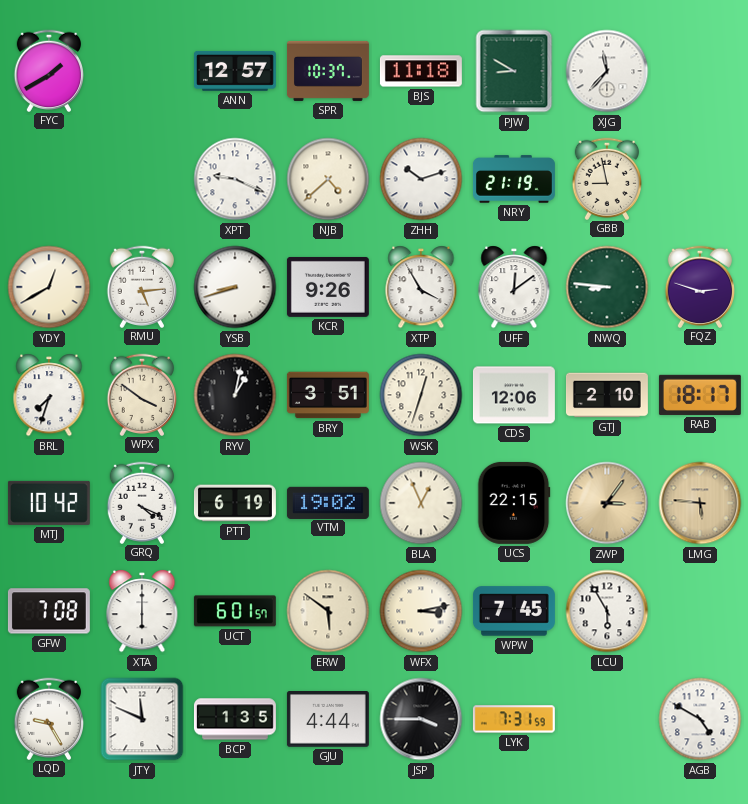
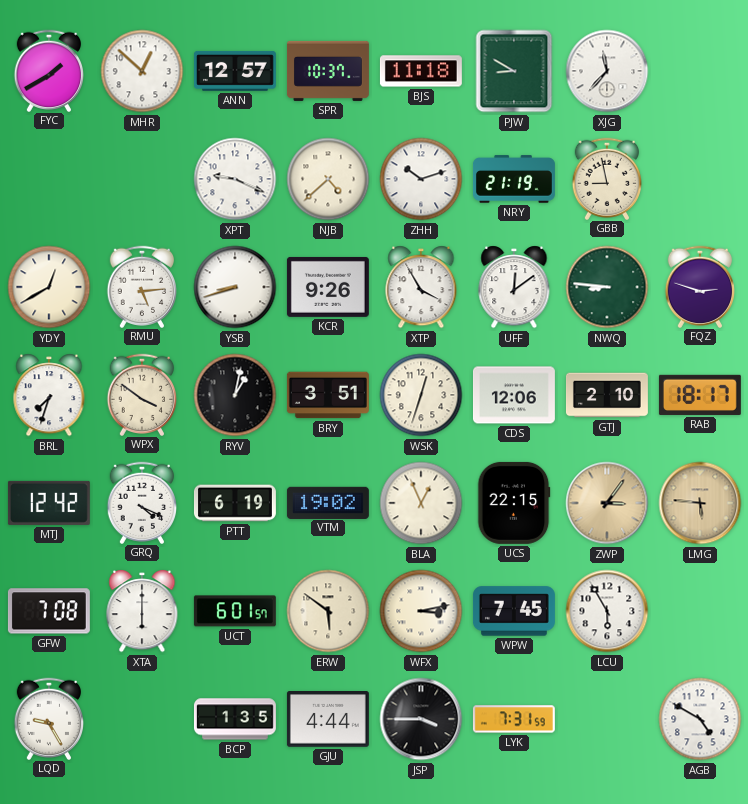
MHR: none -> 12:52
MTJ: 10:42 -> 12:42
JTY: 11:49 -> none
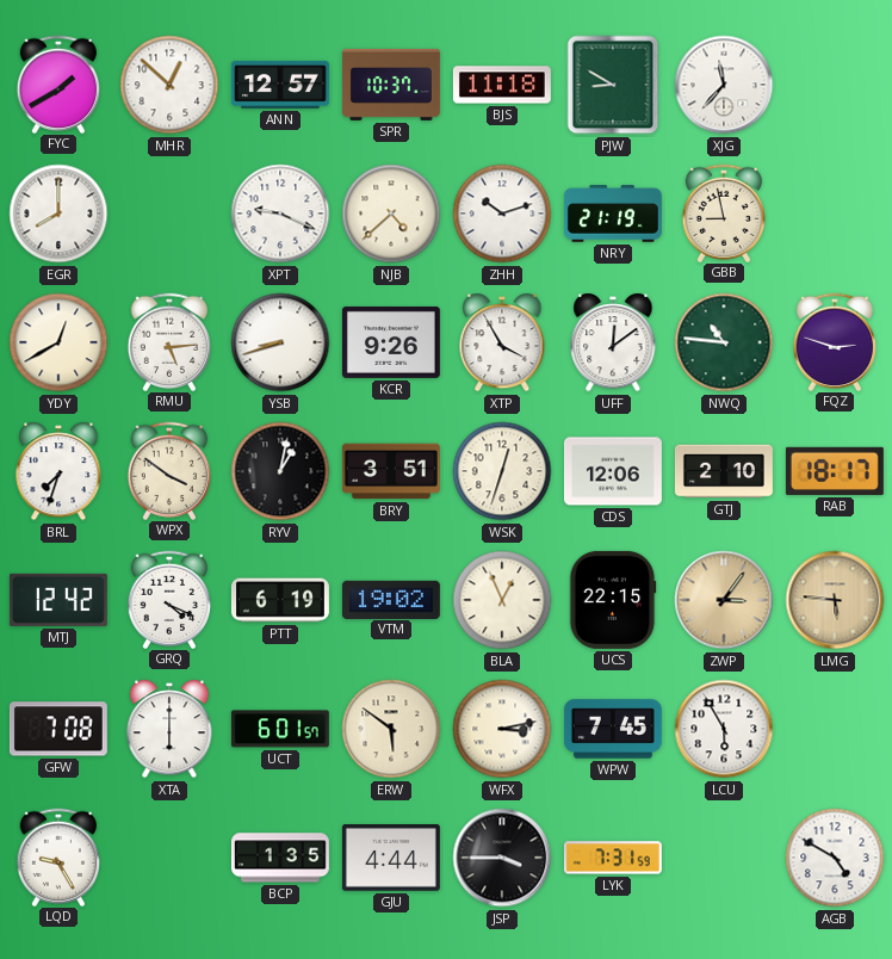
EGR: none -> 8:00
NWQ: 8:46 -> 10:46
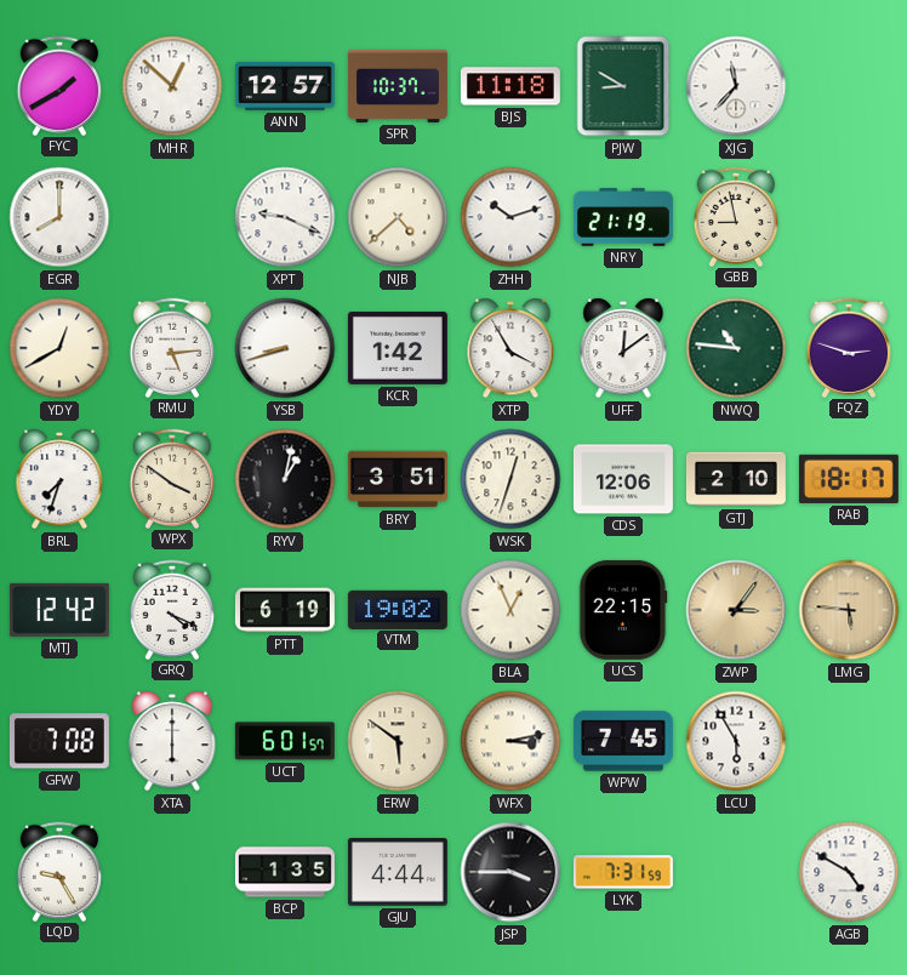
KCR: 9:26 -> 1:42
